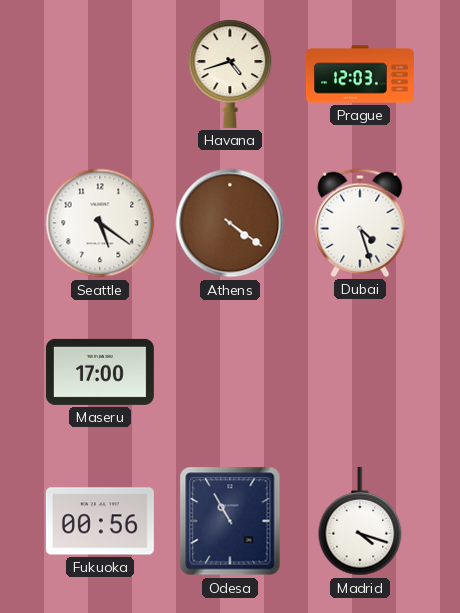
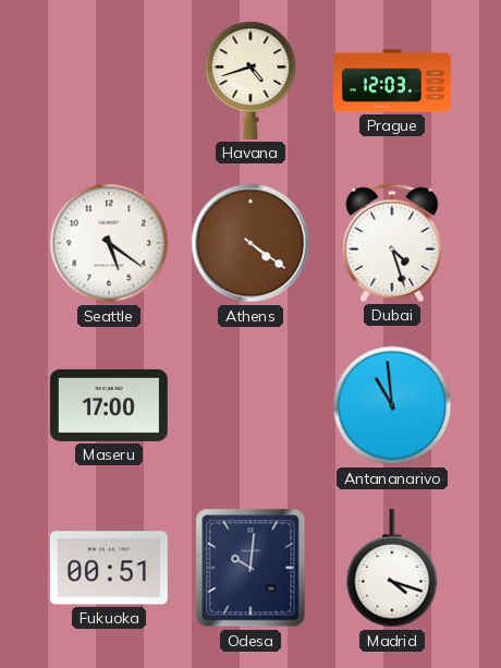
Antananarivo: none -> 10:59
Fukuoka: 00:56 -> 00:51
Odesa: 10:55 -> 10:01
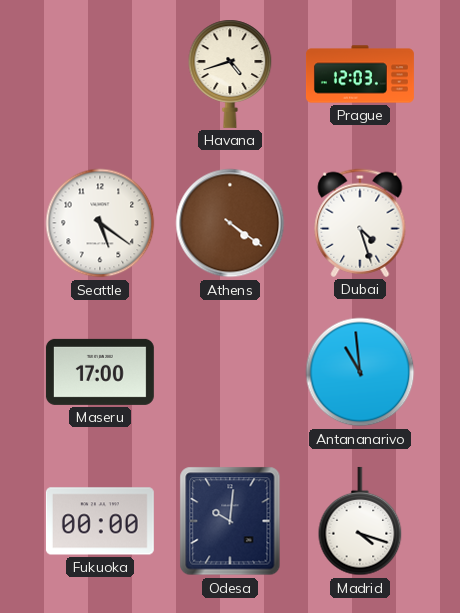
Fukuoka: 00:51 -> 00:00
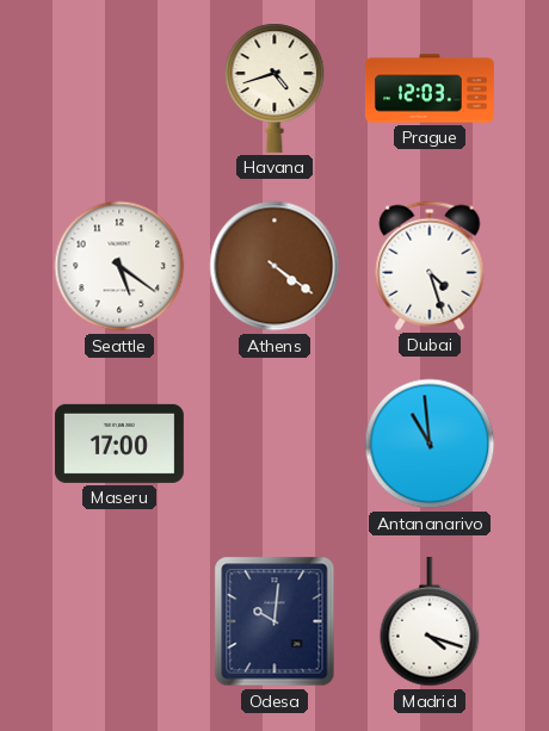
Fukuoka: 00:00 -> none
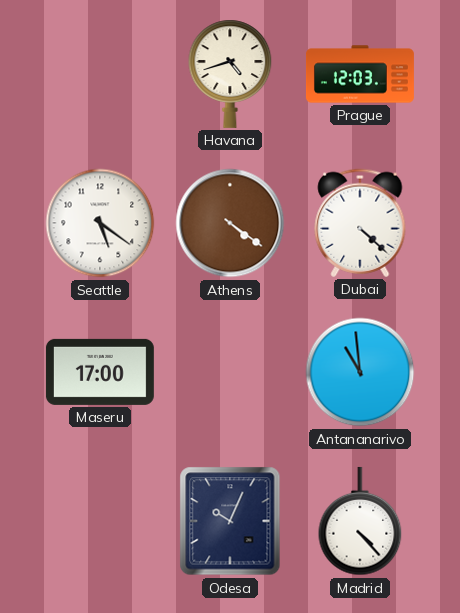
Dubai: 4:27 -> 4:22
Odesa: 10:01 -> 10:04
Madrid: 4:18 -> 4:23
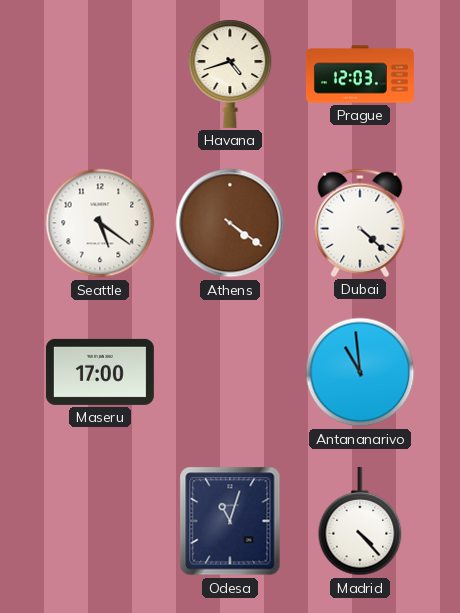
Odesa: 10:04 -> 11:03
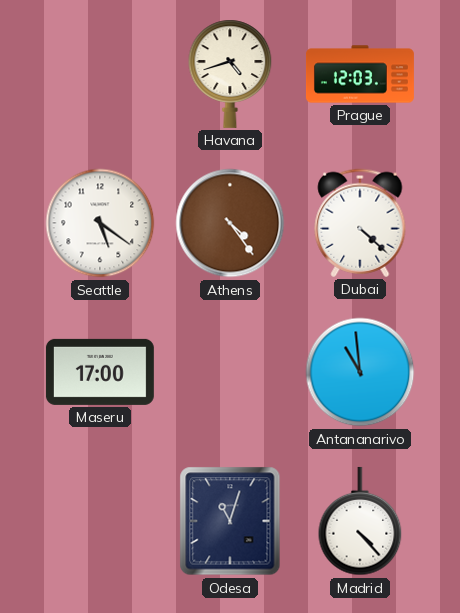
Athens: 4:21 -> 4:24
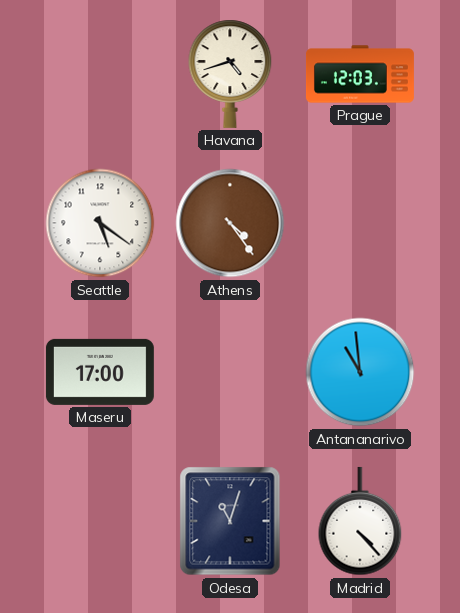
Dubai: 4:22 -> none
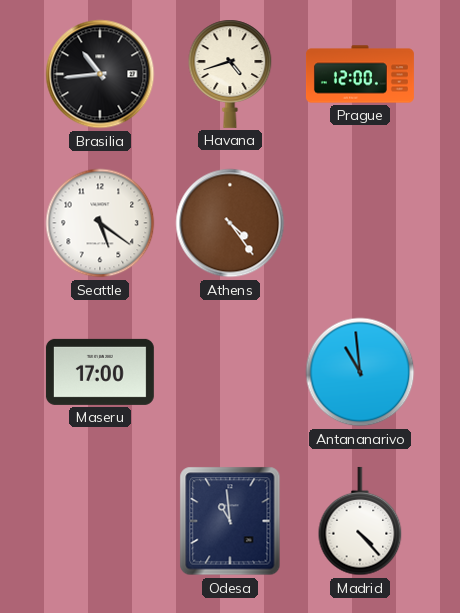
Brasilia: none -> 10:44
Prague: 12:03 -> 12:00
Odesa: 11:03 -> 10:59
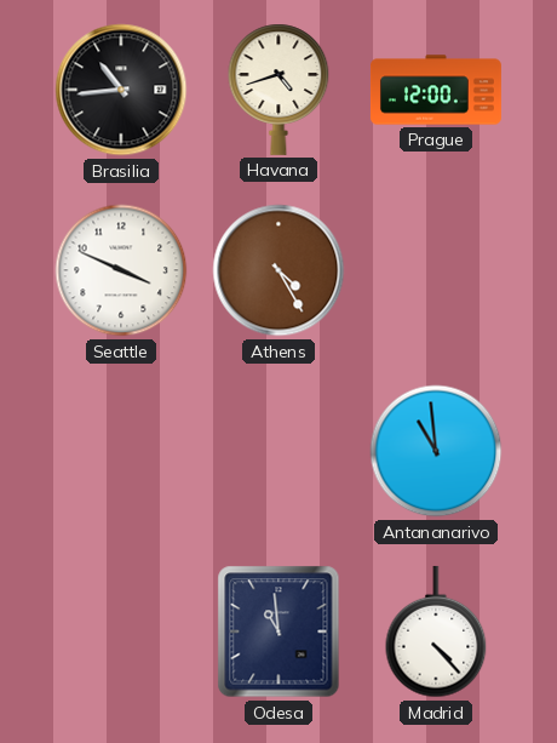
Seattle: 5:21 -> 3:49
Athens: 4:24 -> 4:25
Maseru: 17:00 -> none
